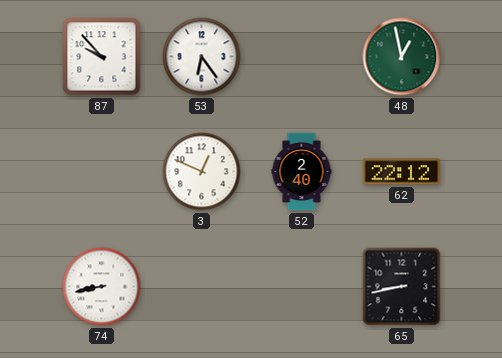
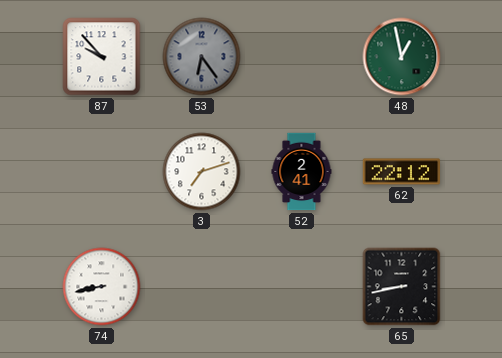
53 dial: white -> grey
3: 12:49 -> 7:12
52: 2:40 -> 2:41
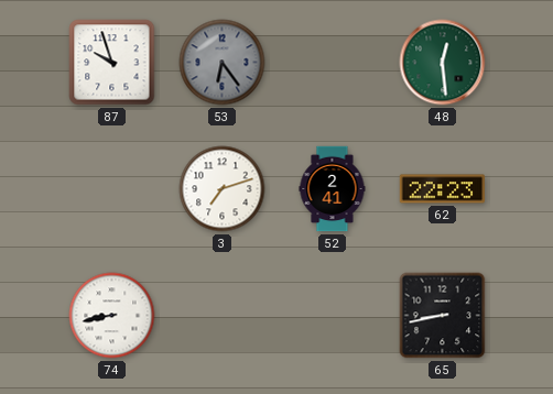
87: 9:53 -> 9:57
48: 12:58 -> 12:29
62: 22:12 -> 22:23
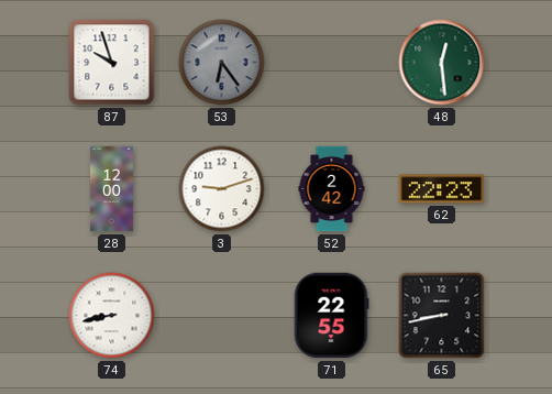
28: none -> 12:00
3: 7:12 -> 9:12
52: 2:41 -> 2:42
71: none -> 22:55
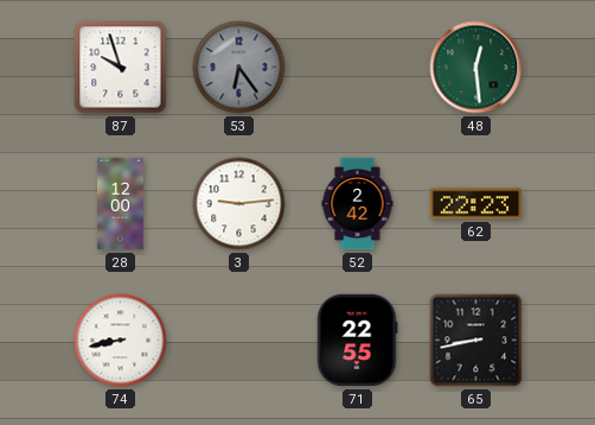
3: 9:12 -> 9:14
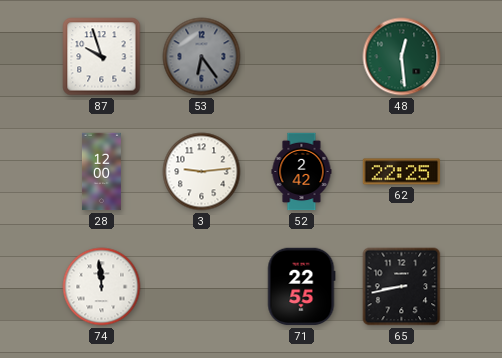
62: 22:23 -> 22:25
74: 8:43 -> 11:59
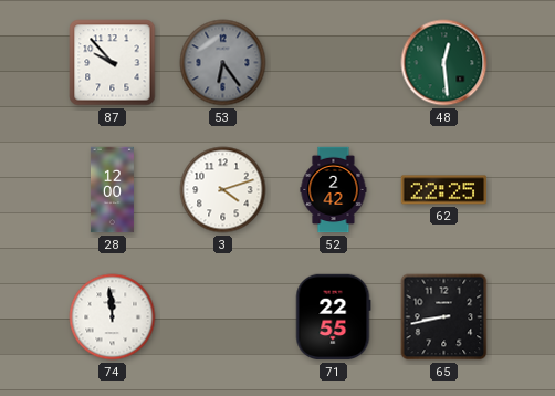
87: 9:57 -> 9:53
3: 9:14 -> 4:12
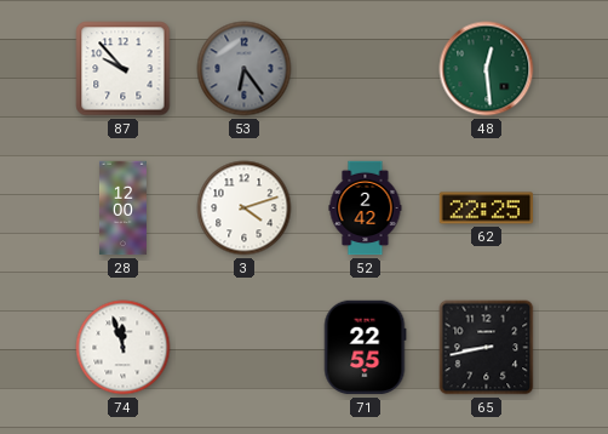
74: 11:59 -> 11:57
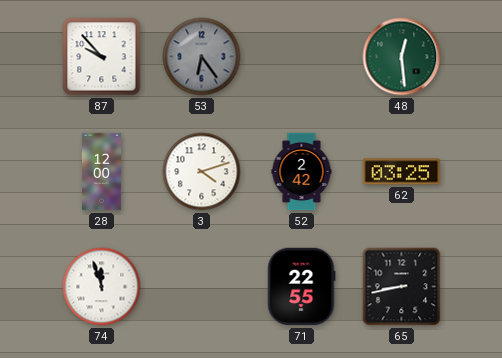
62: 22:25 -> 03:25
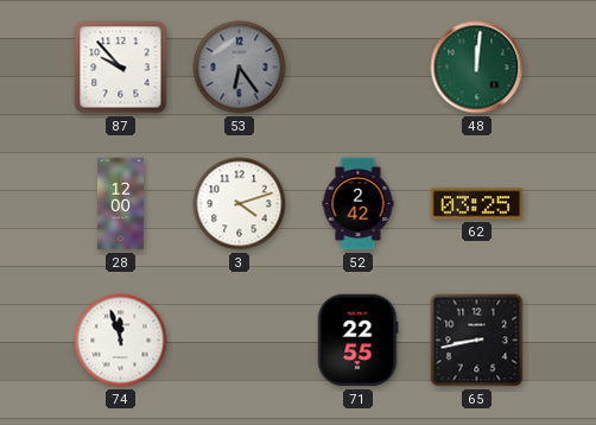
48: 12:29 -> 12:01
